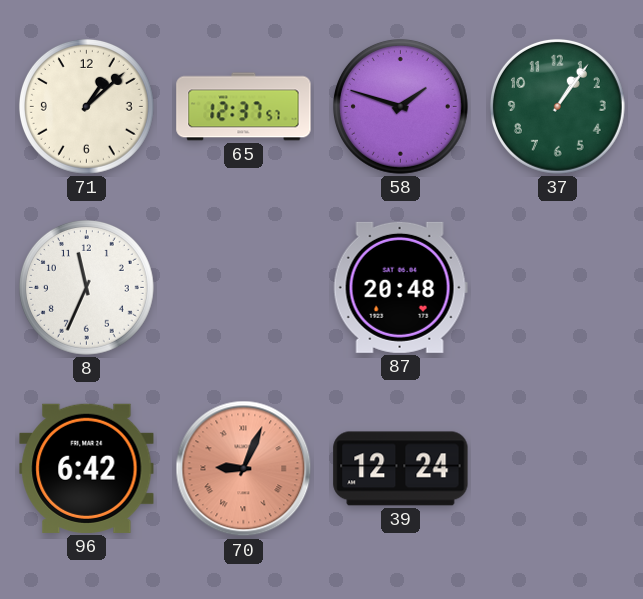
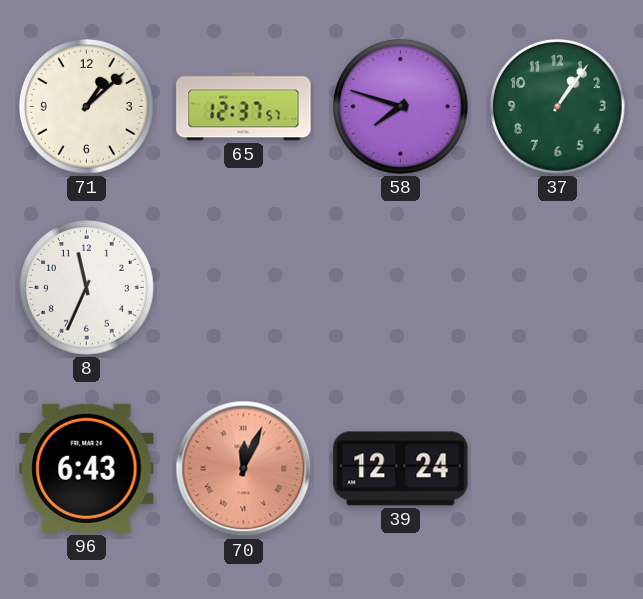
58: 1:48 -> 7:48
87: 20:48 -> none
96: 6:42 -> 6:43
70: 9:04 -> 12:04
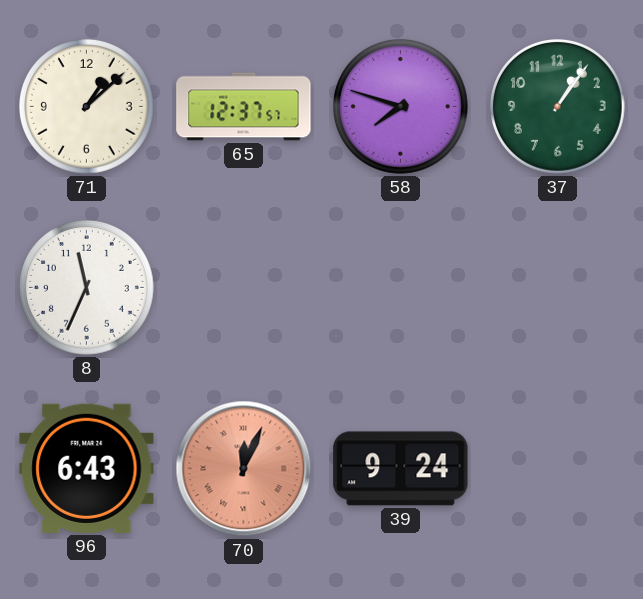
39: 12:24 -> 9:24
